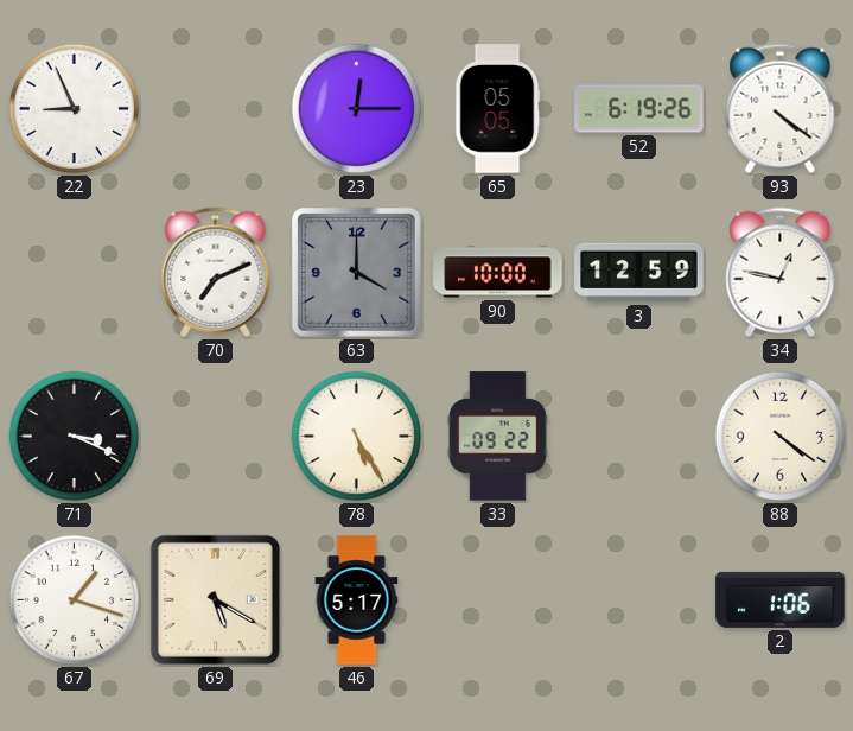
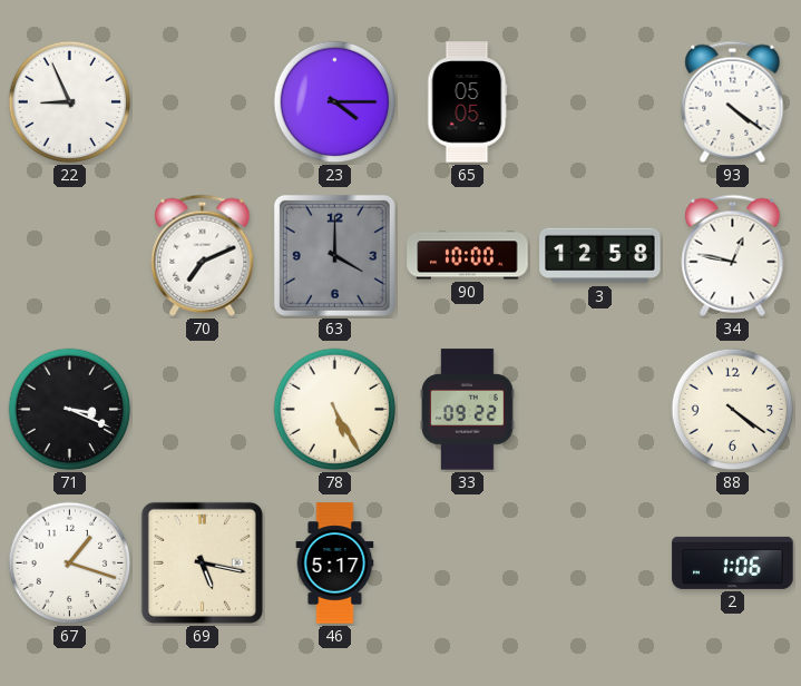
23: 12:15 -> 4:15
52: 6:19 -> none
3: 12:59 -> 12:58
69: 5:20 -> 5:17
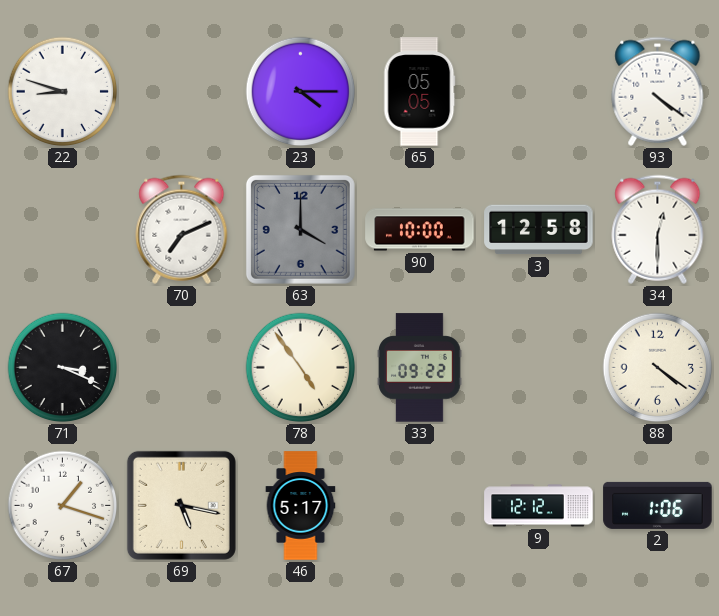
22: 8:56 -> 8:48
34: 12:47 -> 12:30
78: 5:25 -> 4:54
9: none -> 12:12
